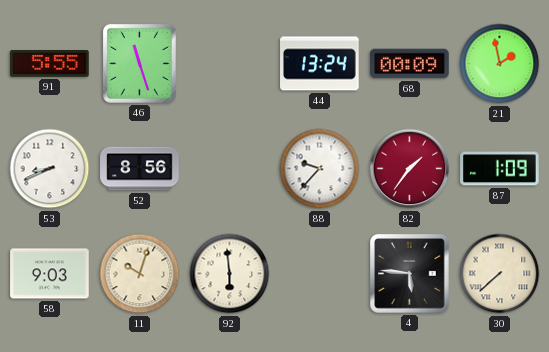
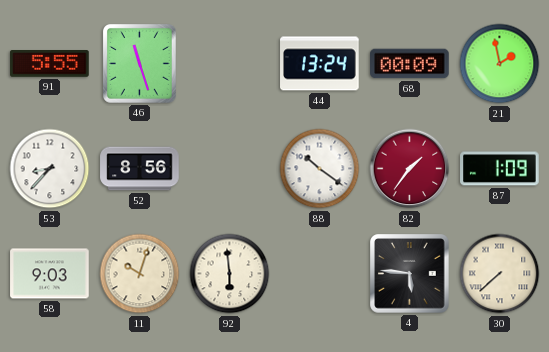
53: 8:41 -> 8:37
88: 9:37 -> 10:21
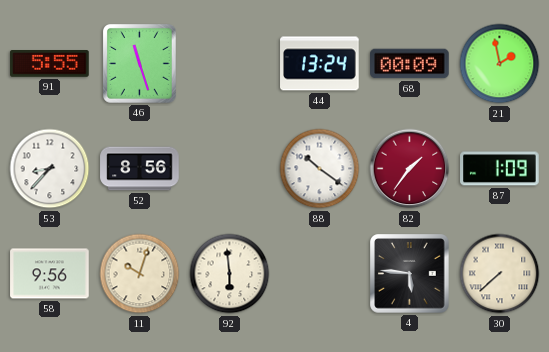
58: 9:03 -> 9:56
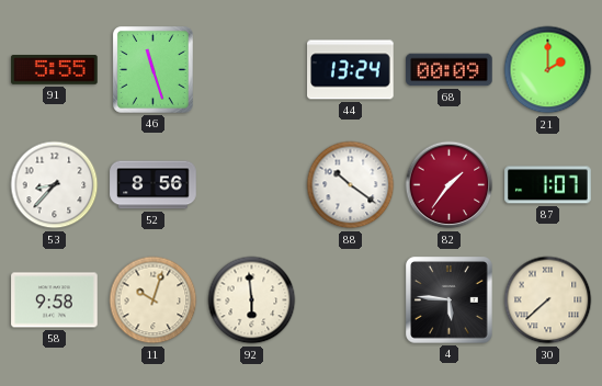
21: 1:58 -> 2:00
87: 1:09 -> 1:07
58: 9:56 -> 9:58
